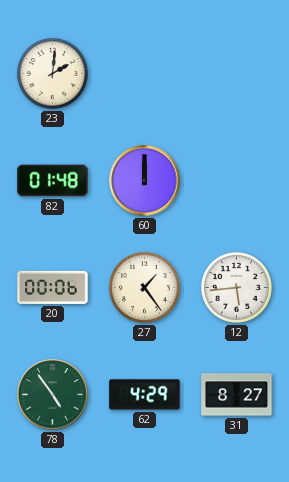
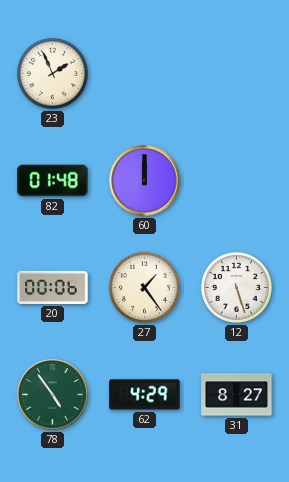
23: 2:01 -> 1:56
12: 5:44 -> 5:27
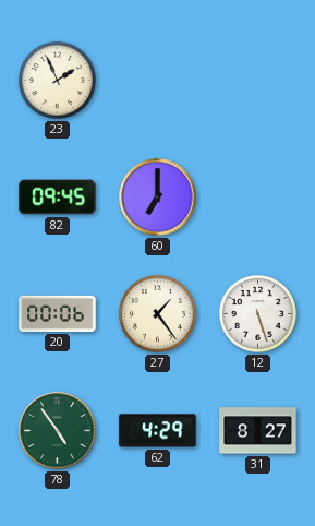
82: 01:48 -> 09:45
60: 12:00 -> 7:00
